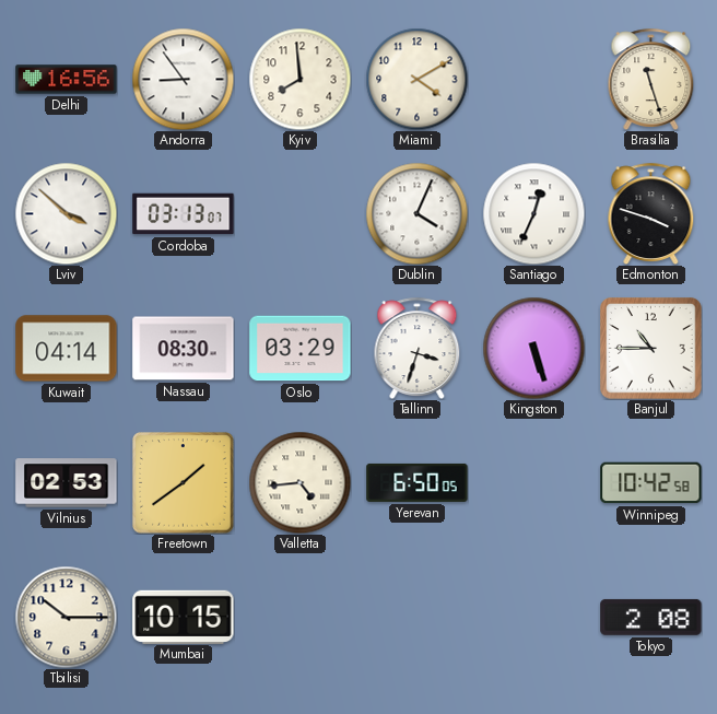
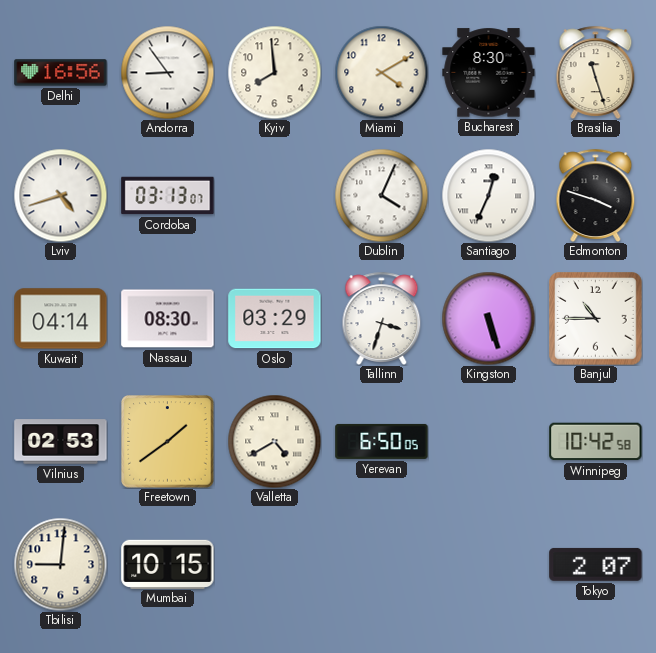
Bucharest: none -> 8:30
Lviv: 3:52 -> 4:42
Valletta: 4:44 -> 4:40
Tbilisi: 10:15 -> 9:01
Tokyo: 2:08 -> 2:07
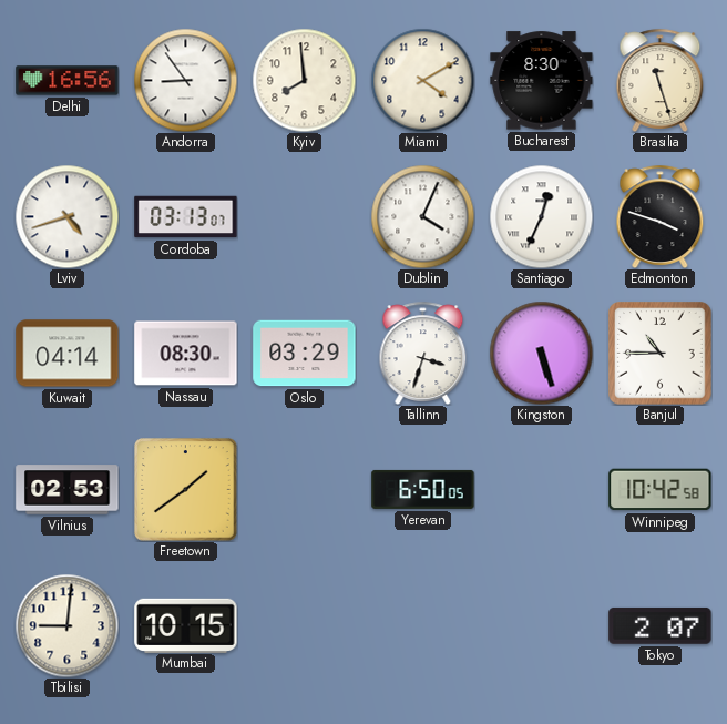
Valletta: 4:40 -> none
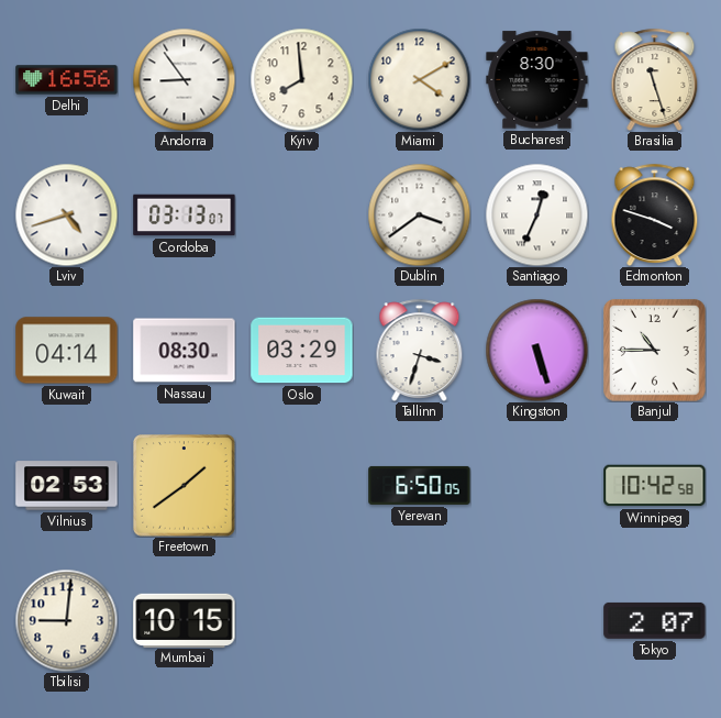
Dublin: 4:04 -> 3:39
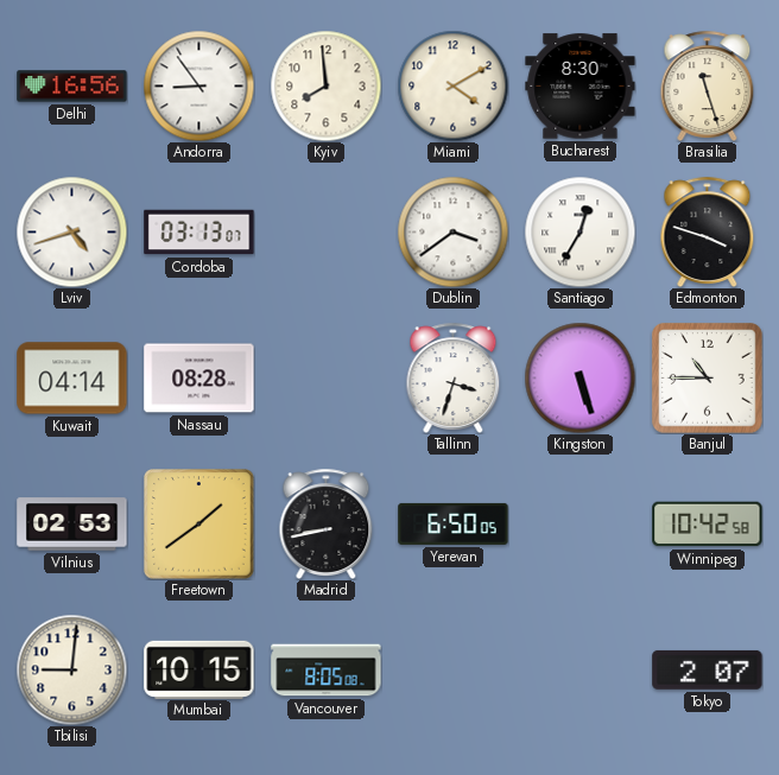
Santiago: 12:34 -> 12:35
Nassau: 08:30 -> 08:28
Oslo: 03:29 -> none
Madrid: none -> 8:43
Vancouver: none -> 8:05
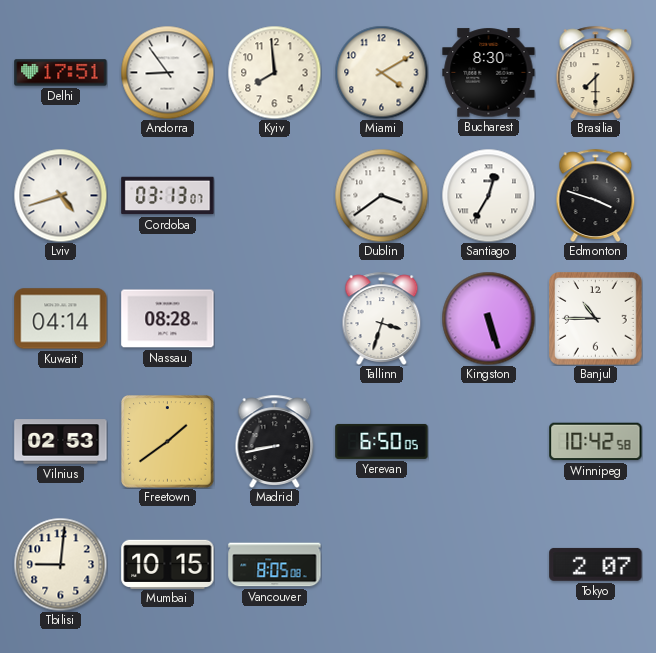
Delhi: 16:56 -> 17:51
Brasilia: 11:27 -> 7:30
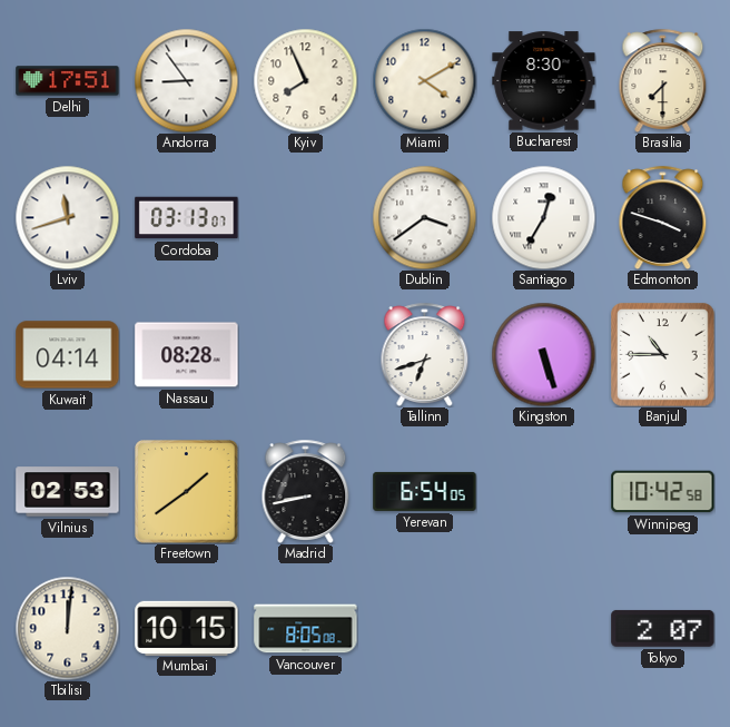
Kyiv: 7:59 -> 7:56
Lviv: 4:42 -> 11:42
Tallinn: 3:33 -> 6:42
Yerevan: 6:50 -> 6:54
Tbilisi: 9:01 -> 12:01
